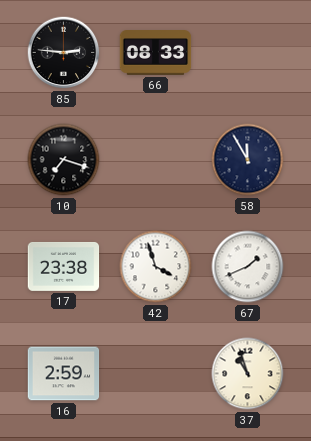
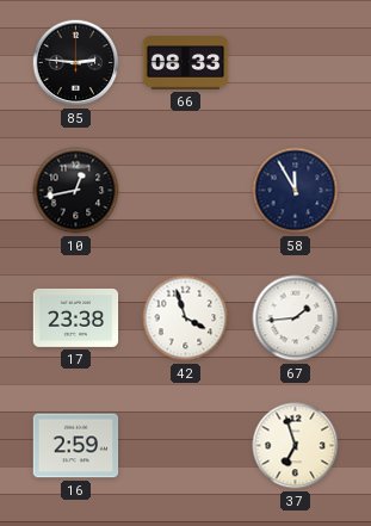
10: 7:18 -> 12:43
67: 1:41 -> 1:44
37: 10:57 -> 6:57
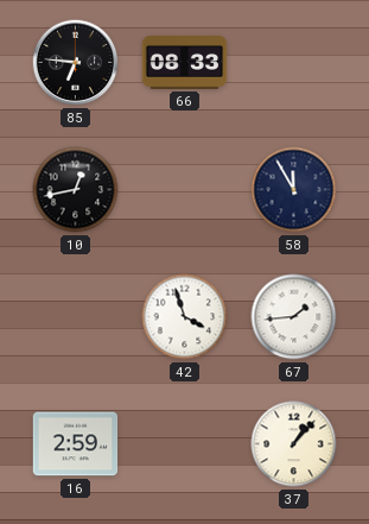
85: 2:46 -> 6:46
17: 23:38 -> none
37: 6:57 -> 1:07
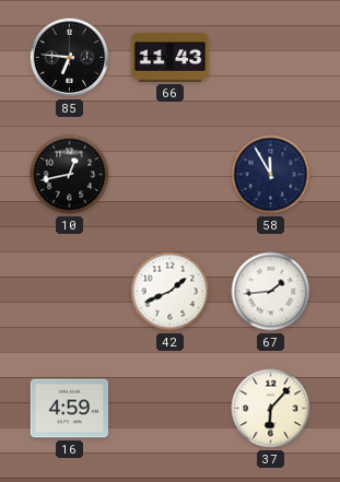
66: 08:33 -> 11:43
42: 3:57 -> 1:41
16: 2:59 -> 4:59
37: 1:07 -> 6:07
